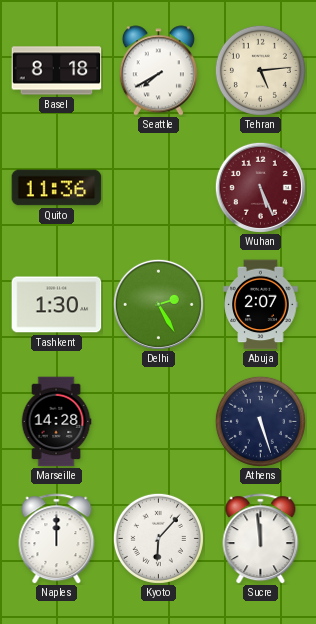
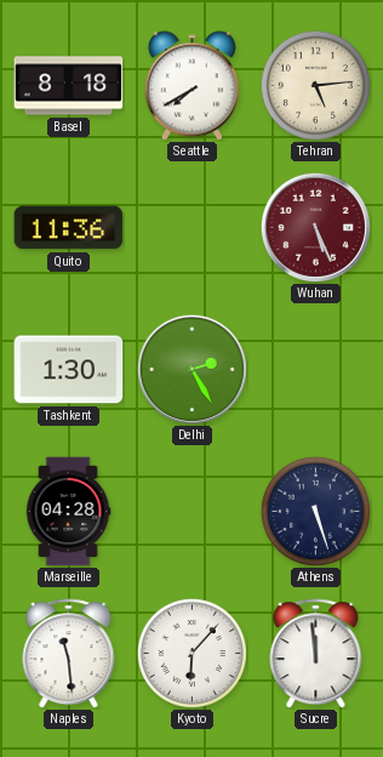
Abuja: 2:07 -> none
Marseille: 14:28 -> 04:28
Naples: 12:00 -> 11:29
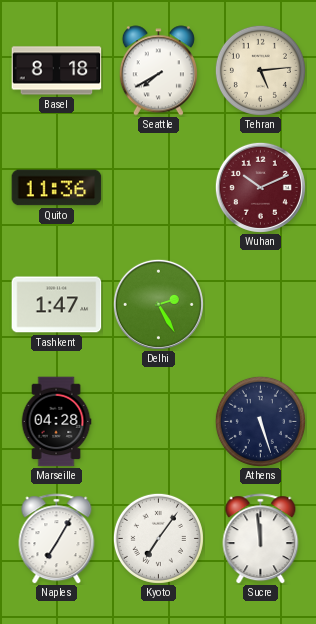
Wuhan: 5:26 -> 10:11
Tashkent: 1:30 -> 1:47
Naples: 11:29 -> 7:05
Kyoto: 6:07 -> 7:06
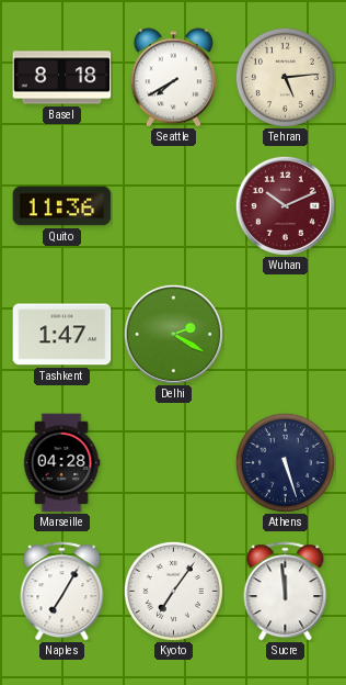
Delhi: 2:25 -> 2:20
